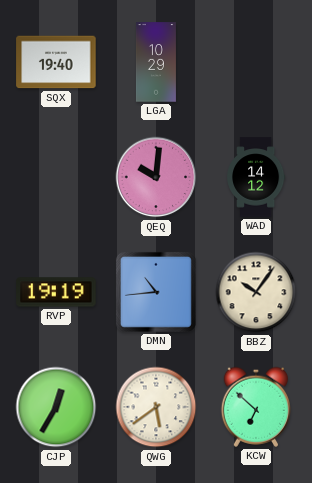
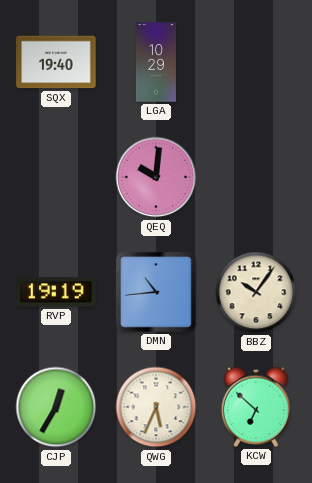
WAD: 14:12 -> none
QWG: 5:39 -> 5:34
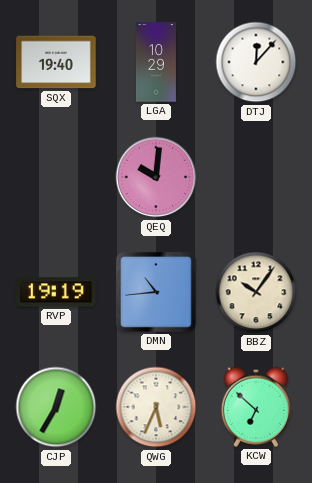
DTJ: none -> 12:07
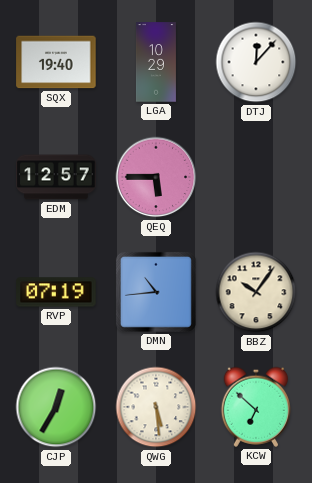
EDM: none -> 12:57
QEQ: 10:01 -> 5:45
RVP: 19:19 -> 07:19
QWG: 5:34 -> 5:29
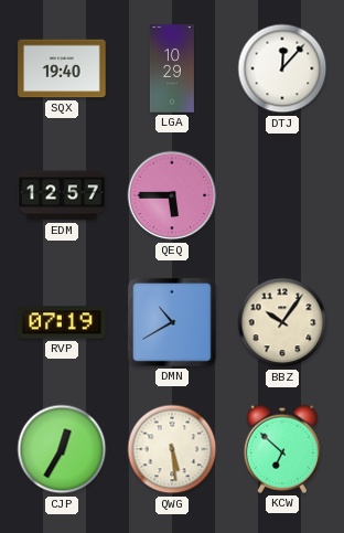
DMN: 10:44 -> 10:40
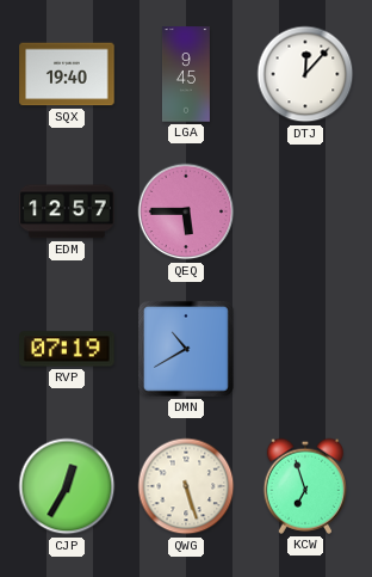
LGA: 10:29 -> 9:45
BBZ: 10:06 -> none
QWG: 5:29 -> 5:27
KCW: 6:52 -> 6:57
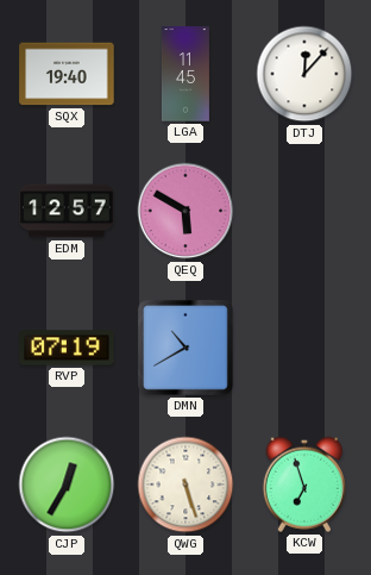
LGA: 9:45 -> 11:45
QEQ: 5:45 -> 5:50
